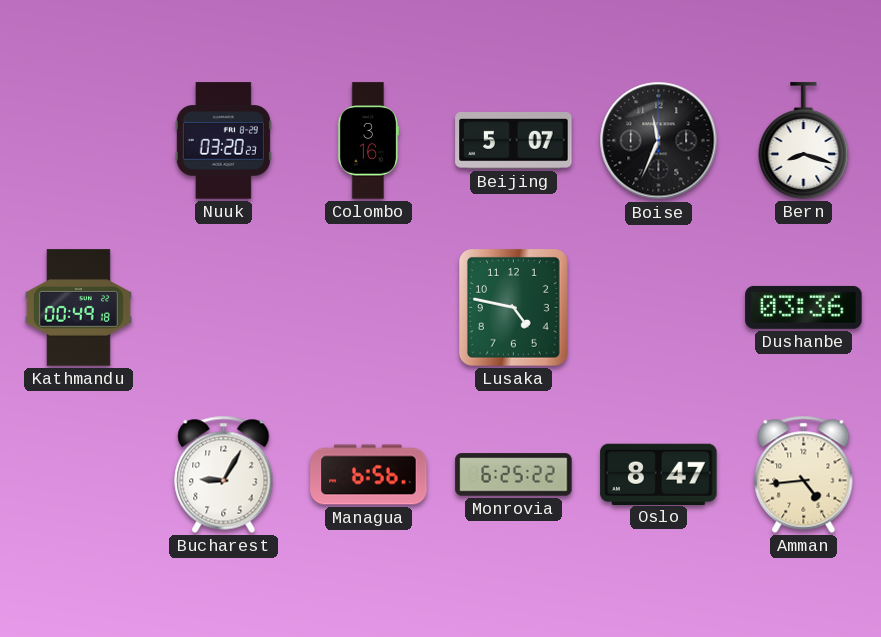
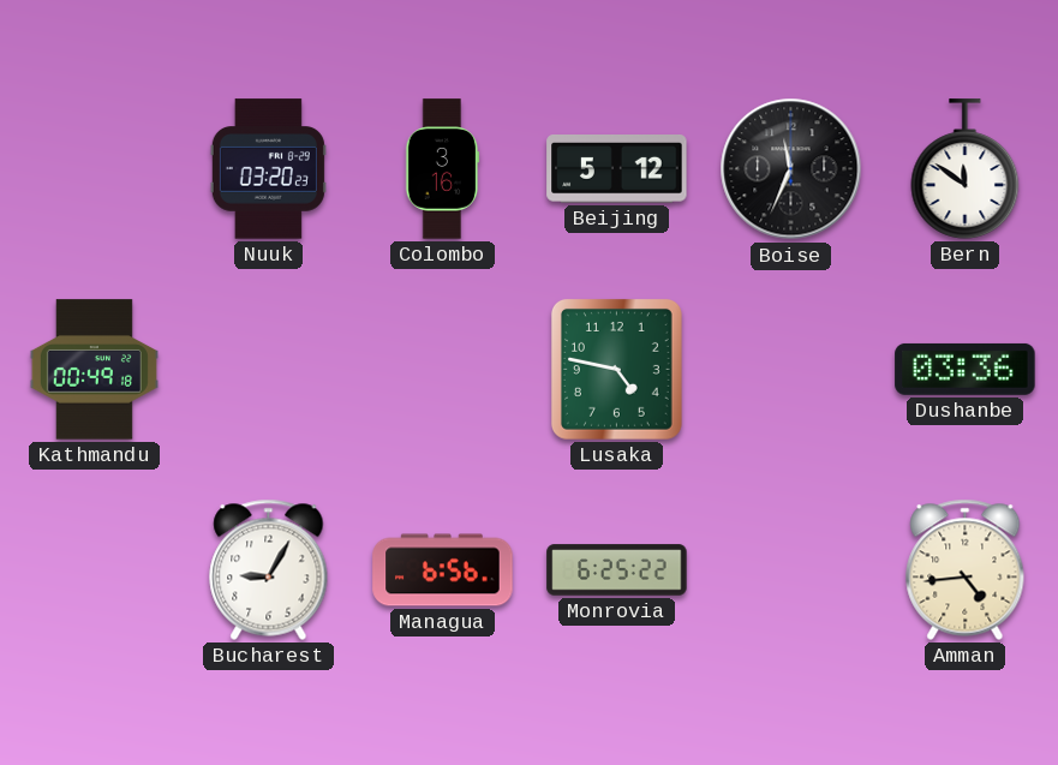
Beijing: 5:07 -> 5:12
Bern: 8:18 -> 11:51
Oslo: 8:47 -> none
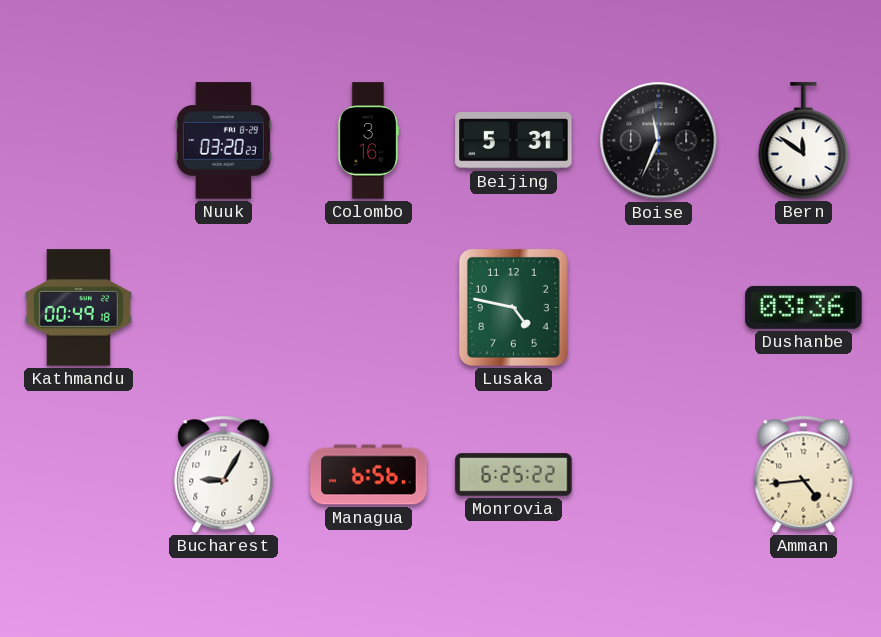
Beijing: 5:12 -> 5:31
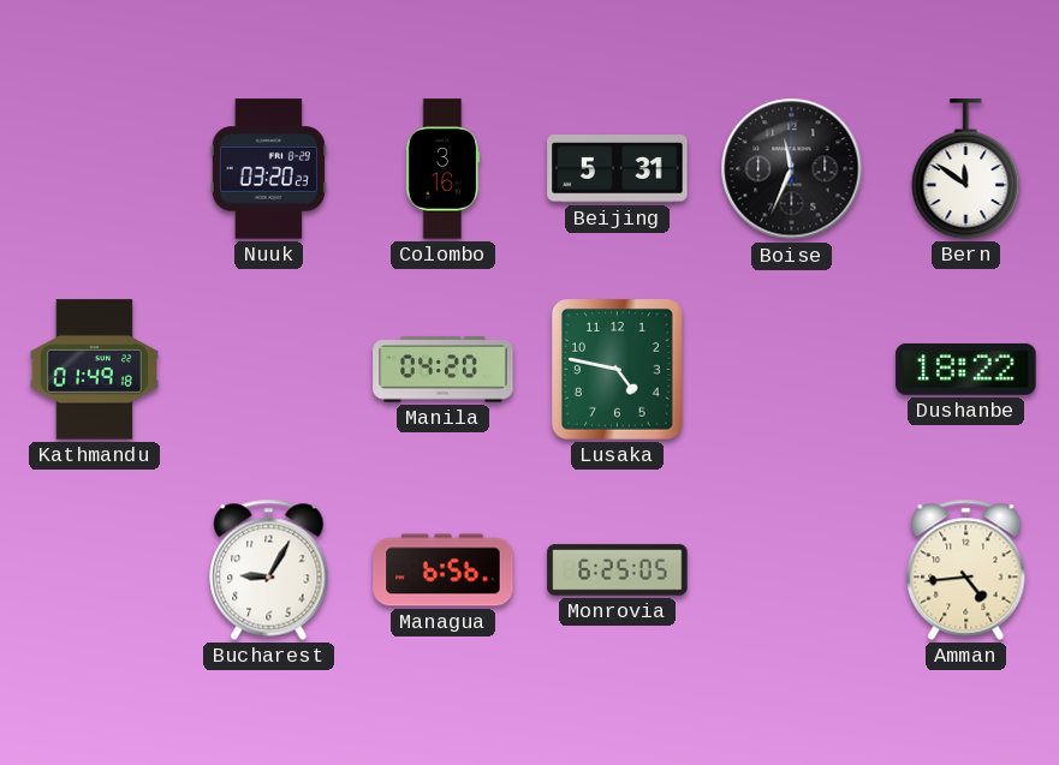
Kathmandu: 00:49 -> 01:49
Manila: none -> 04:20
Dushanbe: 03:36 -> 18:22
Monrovia: 6:25:22 -> 6:25:05
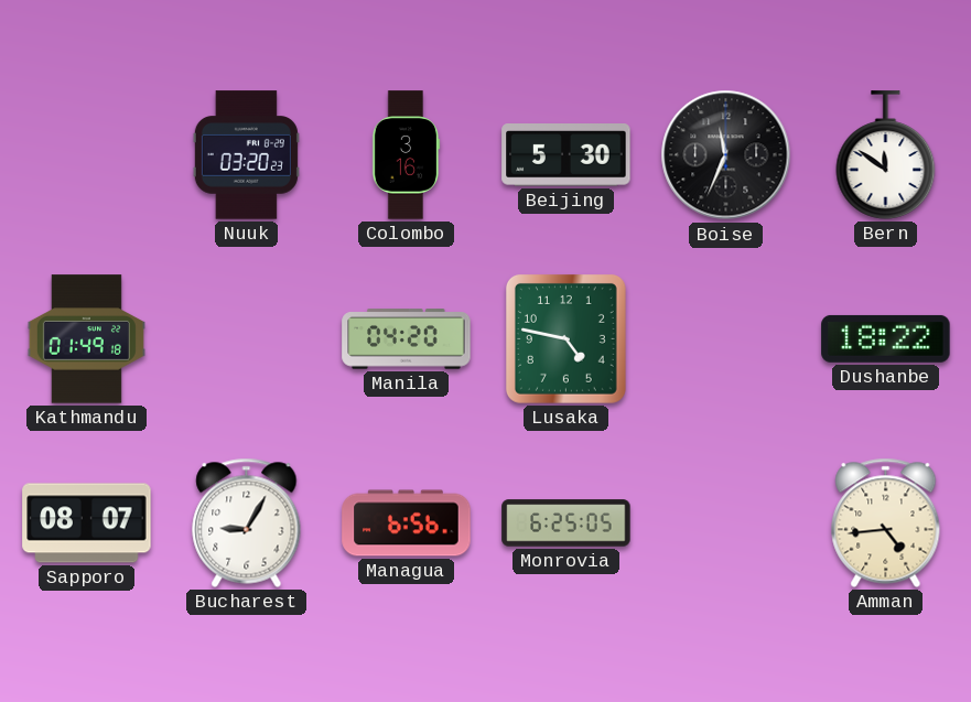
Beijing: 5:31 -> 5:30
Sapporo: none -> 08:07
